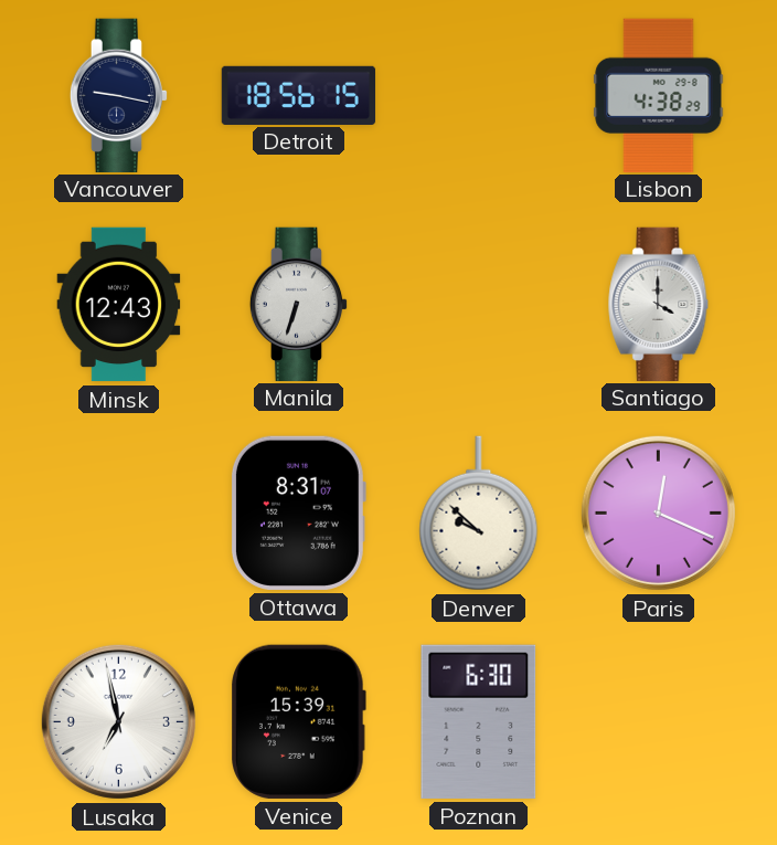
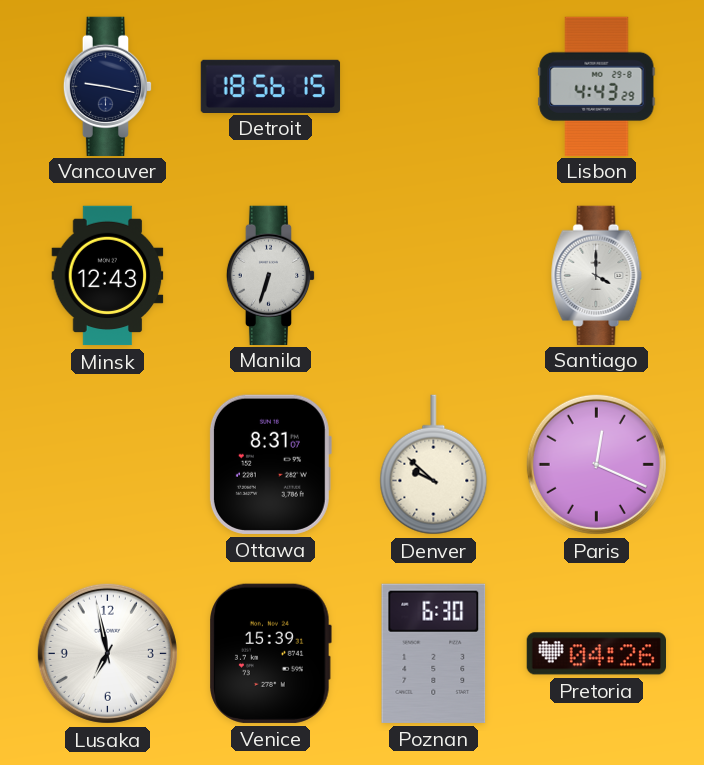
Lisbon: 4:38 -> 4:43
Pretoria: none -> 04:26
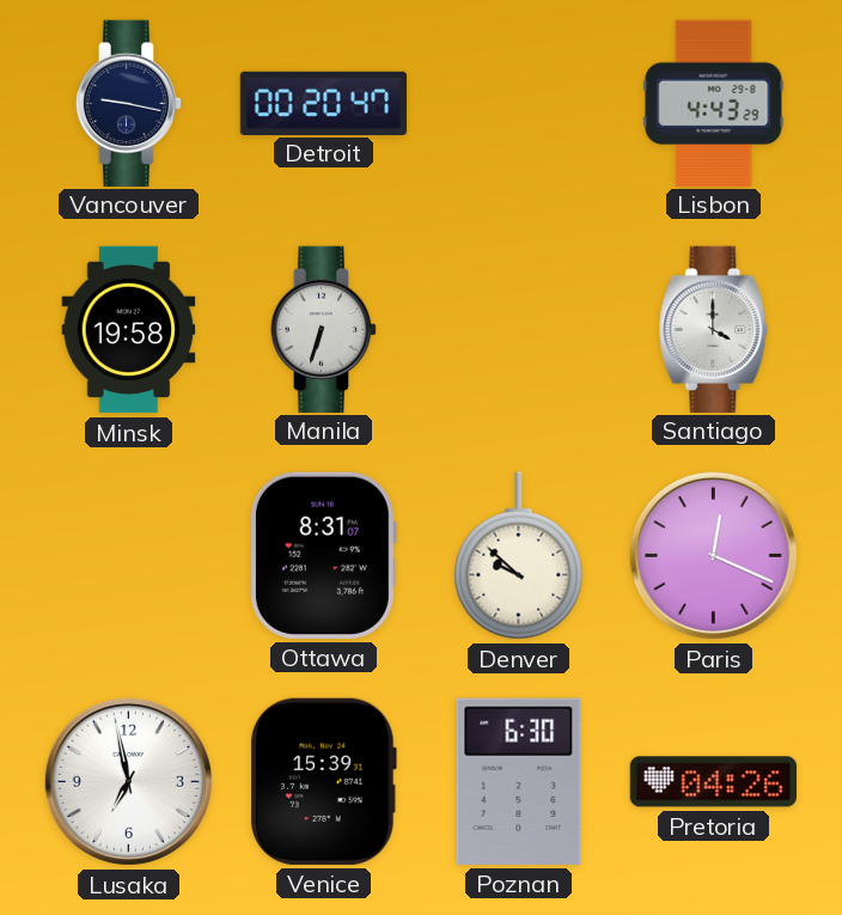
Detroit: 18:56 -> 00:20
Minsk: 12:43 -> 19:58
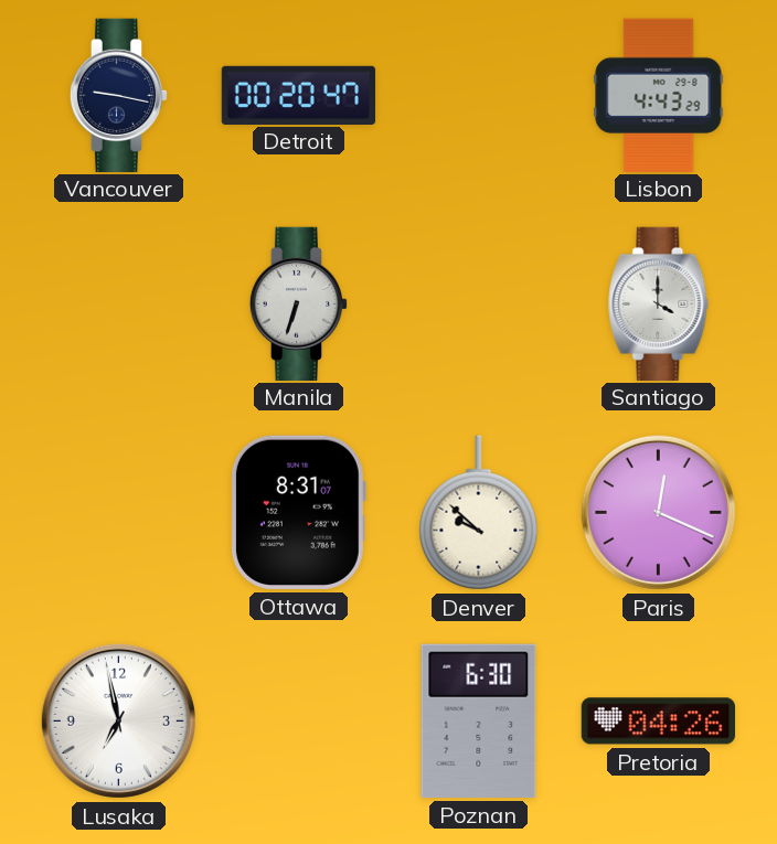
Minsk: 19:58 -> none
Venice: 15:39 -> none
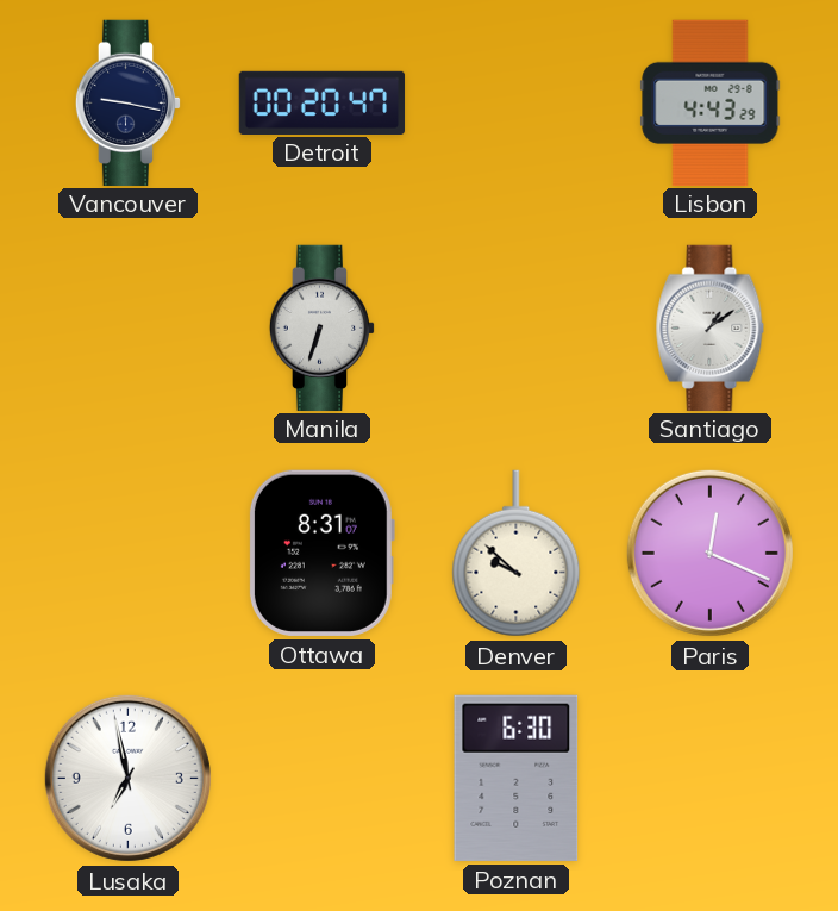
Santiago: 4:00 -> 1:09
Pretoria: 04:26 -> none
